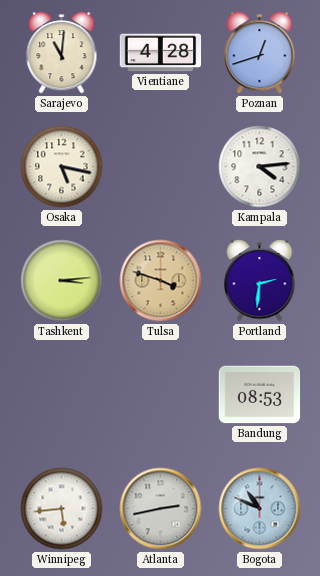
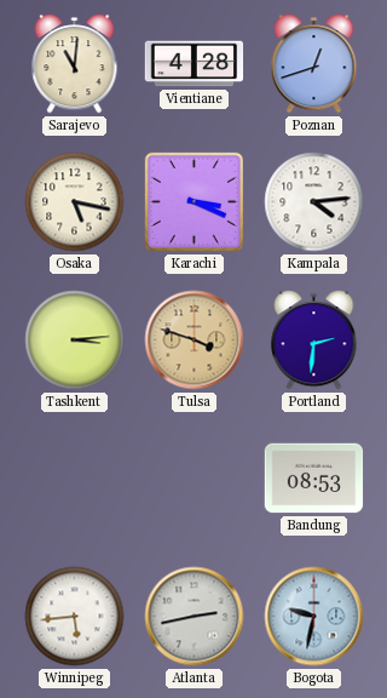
Karachi: none -> 3:19
Bogota: 10:49 -> 9:32
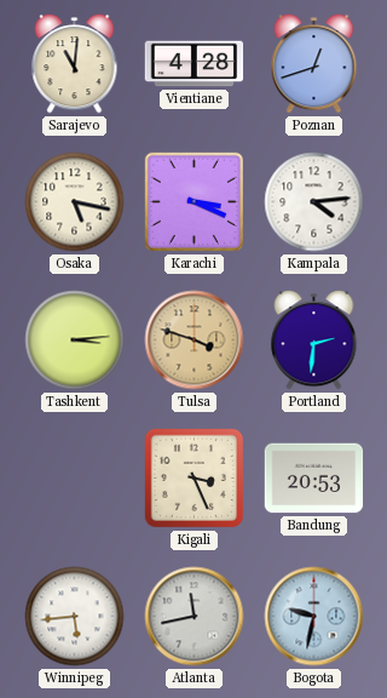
Kigali: none -> 3:26
Bandung: 08:53 -> 20:53
Atlanta: 2:43 -> 11:43
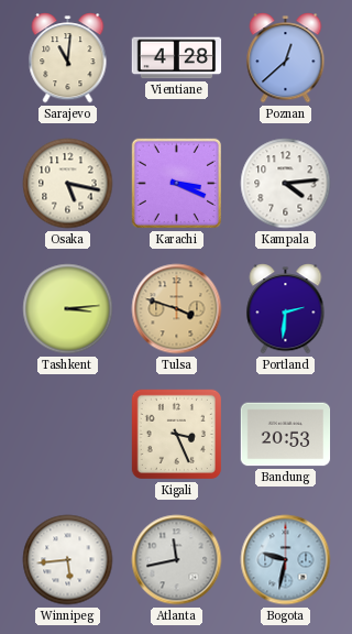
Poznan: 12:42 -> 12:38
